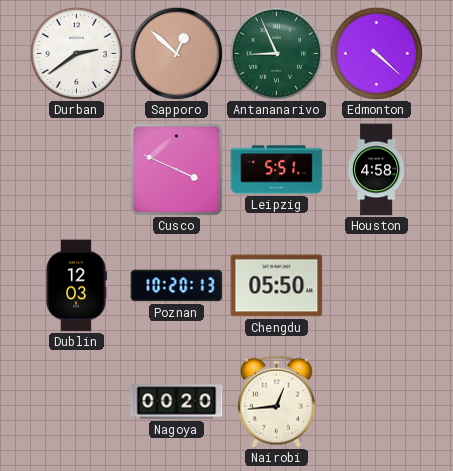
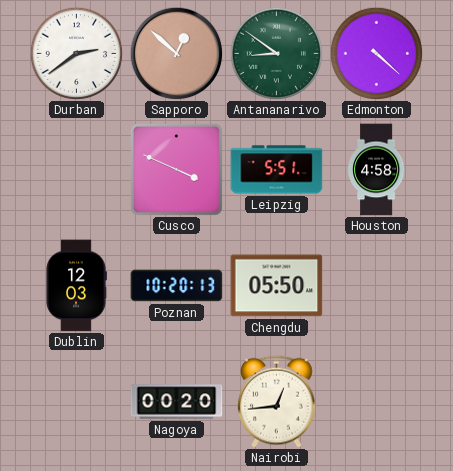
Antananarivo: 8:56 -> 8:51
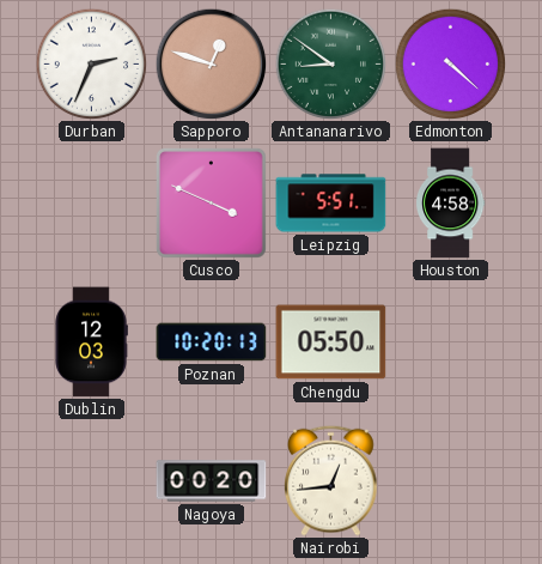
Durban: 2:39 -> 2:34
Sapporo: 12:52 -> 12:48
